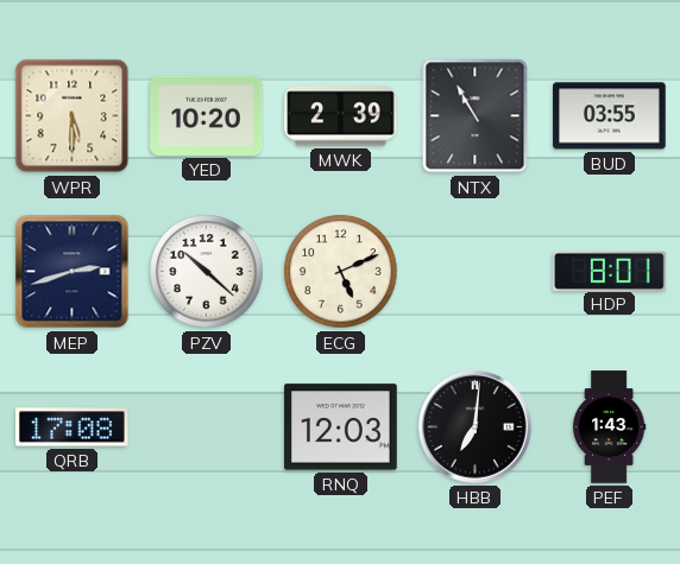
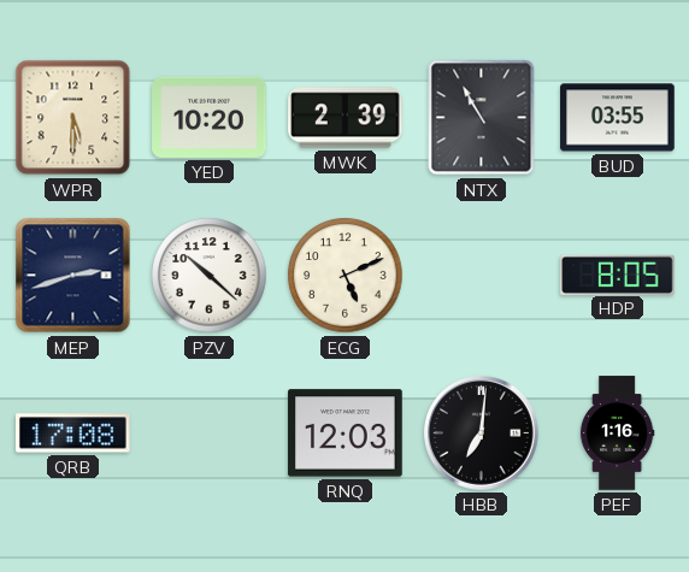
HDP: 8:01 -> 8:05
PEF: 1:43 -> 1:16
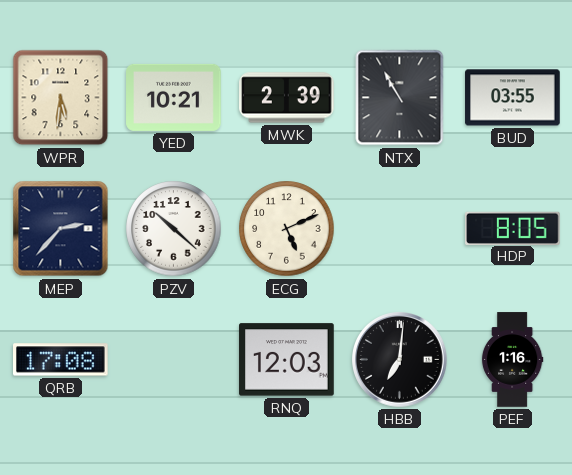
WPR: 5:30 -> 5:31
YED: 10:20 -> 10:21
MEP: 2:42 -> 2:37
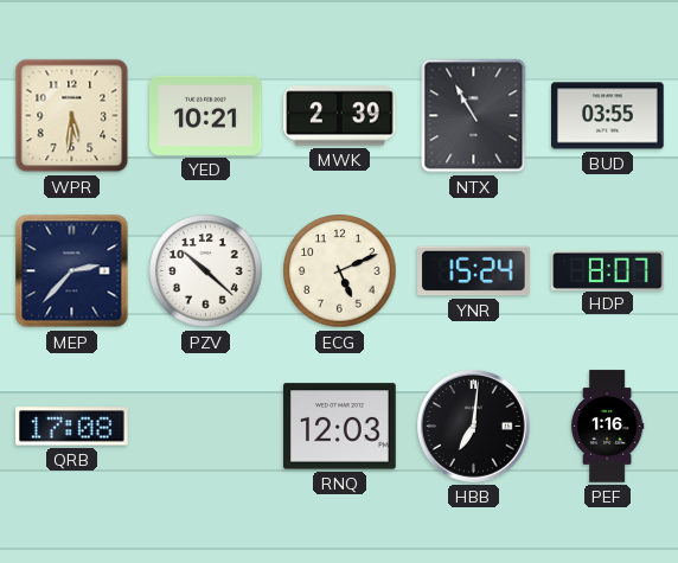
YNR: none -> 15:24
HDP: 8:05 -> 8:07
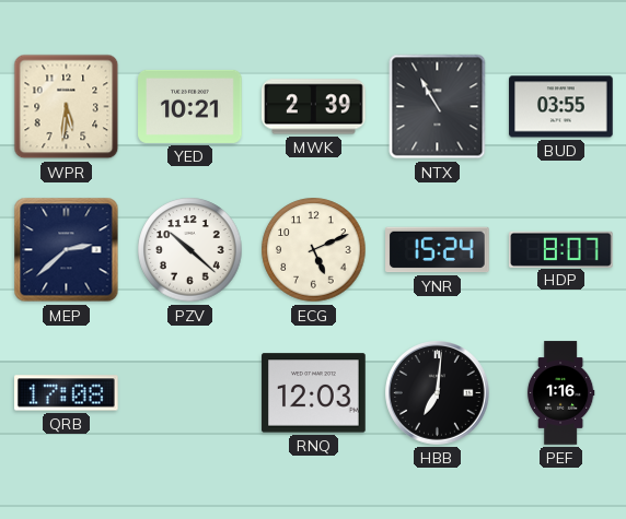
MEP: 2:37 -> 2:38
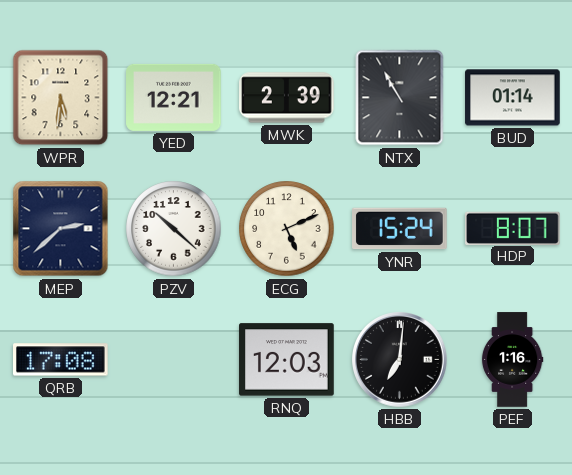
YED: 10:21 -> 12:21
BUD: 03:55 -> 01:14
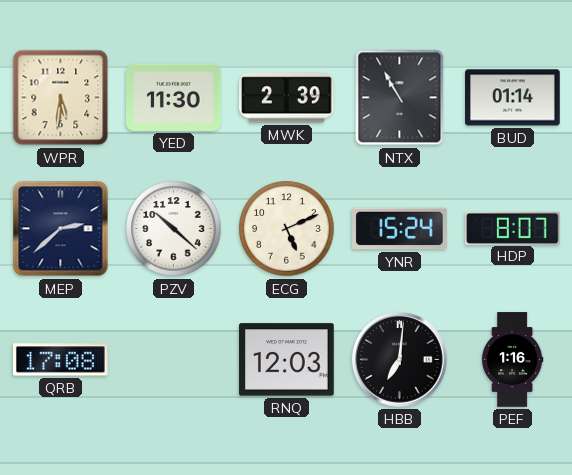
YED: 12:21 -> 11:30
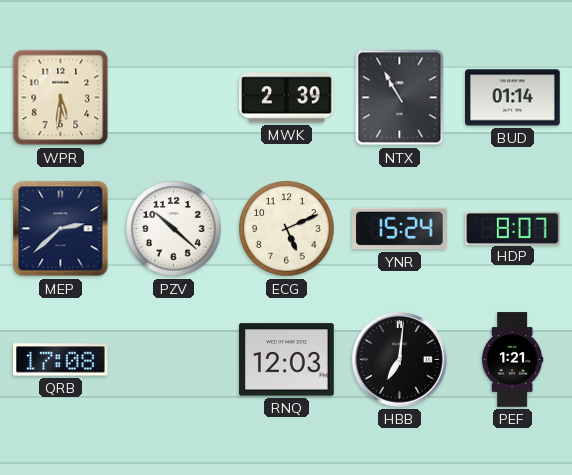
YED: 11:30 -> none
PEF: 1:16 -> 1:21
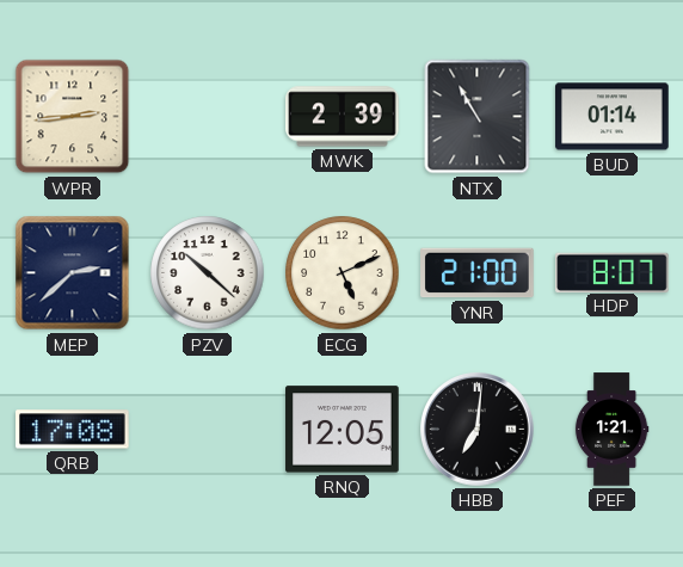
WPR: 5:31 -> 2:44
YNR: 15:24 -> 21:00
RNQ: 12:03 -> 12:05
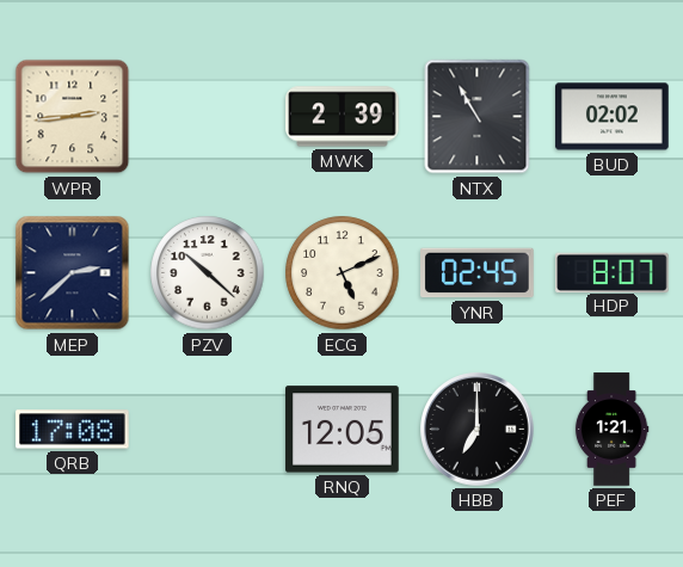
BUD: 01:14 -> 02:02
YNR: 21:00 -> 02:45
HBB: 7:01 -> 7:00
